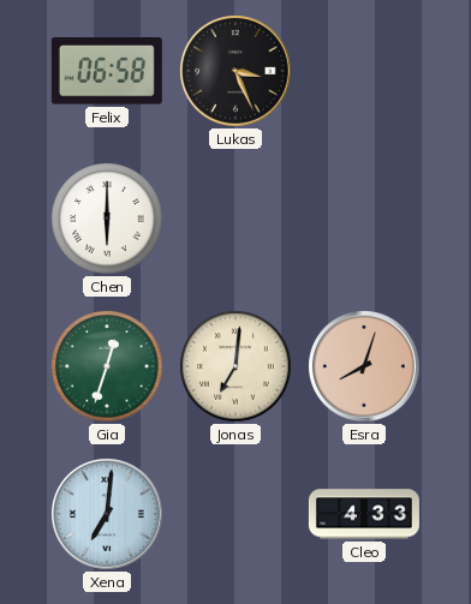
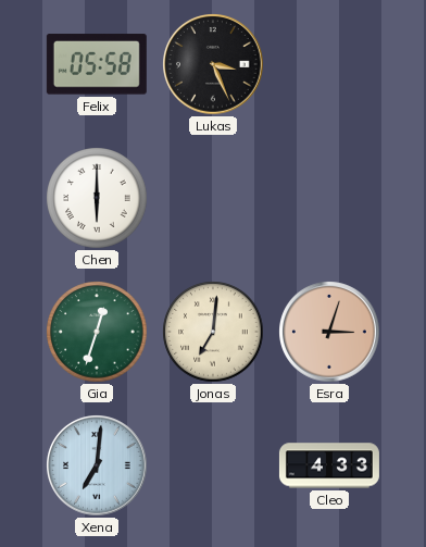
Felix: 06:58 -> 05:58
Esra: 8:03 -> 3:03
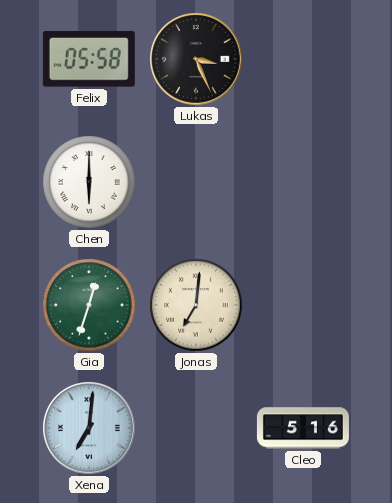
Esra: 3:03 -> none
Cleo: 4:33 -> 5:16
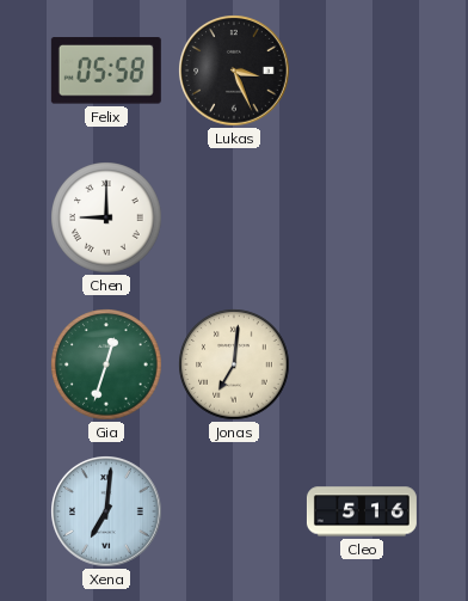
Chen: 6:00 -> 9:00
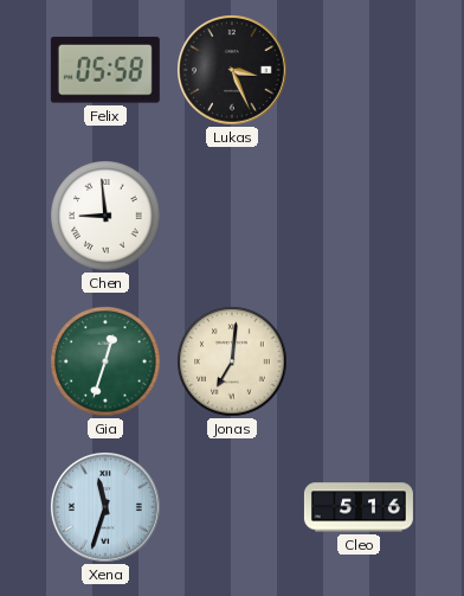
Chen: 9:00 -> 8:59
Xena: 7:01 -> 11:33
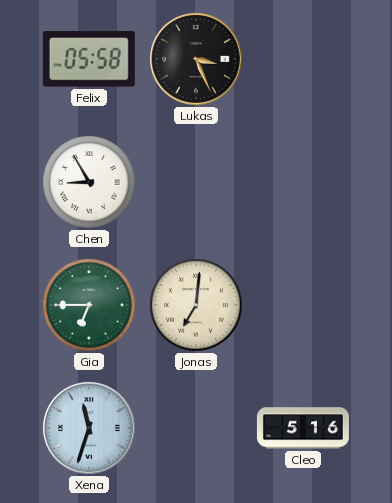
Chen: 8:59 -> 8:55
Gia: 12:33 -> 6:45
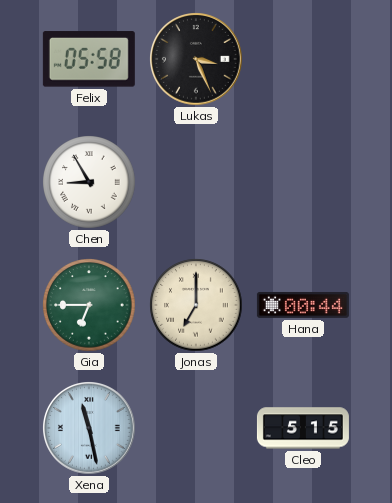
Jonas: 7:01 -> 7:00
Hana: none -> 00:44
Xena: 11:33 -> 11:28
Cleo: 5:16 -> 5:15
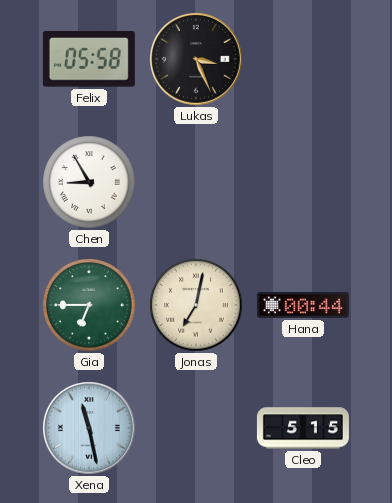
Jonas: 7:00 -> 7:02
